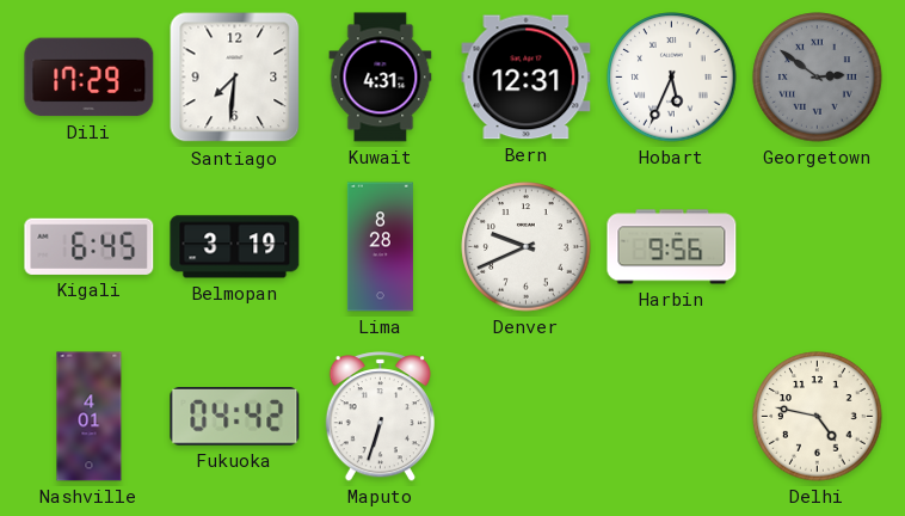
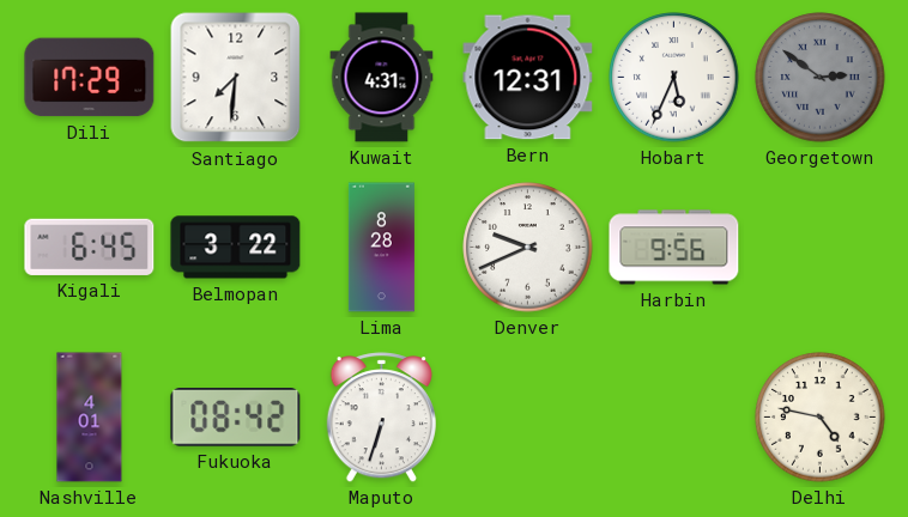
Belmopan: 3:19 -> 3:22
Fukuoka: 04:42 -> 08:42
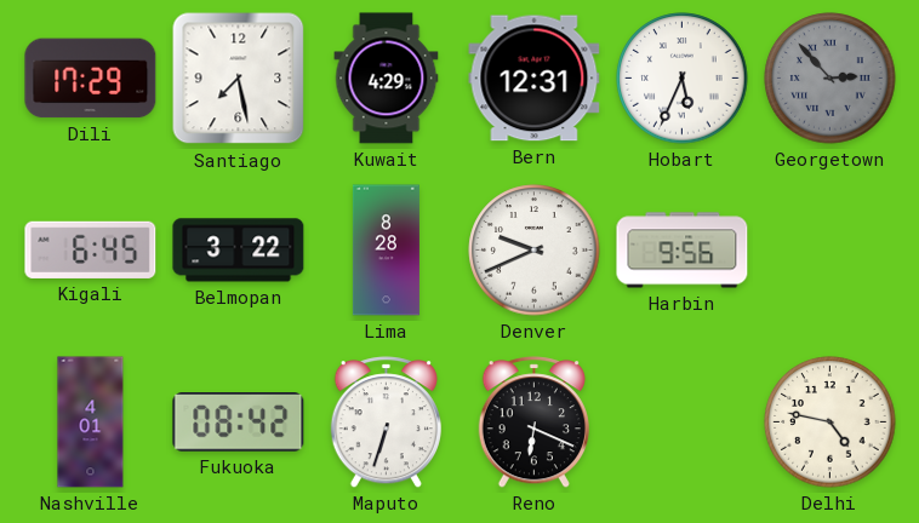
Santiago: 7:31 -> 7:28
Kuwait: 4:31 -> 4:29
Georgetown: 2:51 -> 2:53
Reno: none -> 6:19
